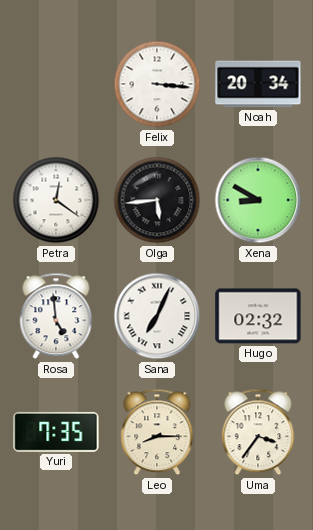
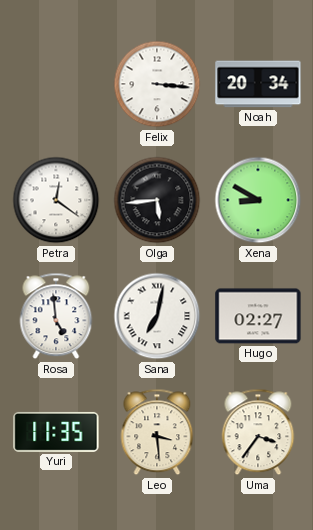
Sana: 7:04 -> 7:02
Hugo: 02:32 -> 02:27
Yuri: 7:35 -> 11:35
Leo: 8:15 -> 3:29
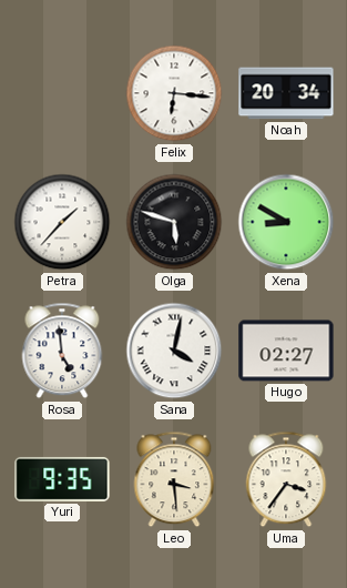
Felix: 3:16 -> 6:16
Petra: 12:21 -> 1:37
Olga: 5:44 -> 5:48
Sana: 7:02 -> 4:02
Yuri: 11:35 -> 9:35
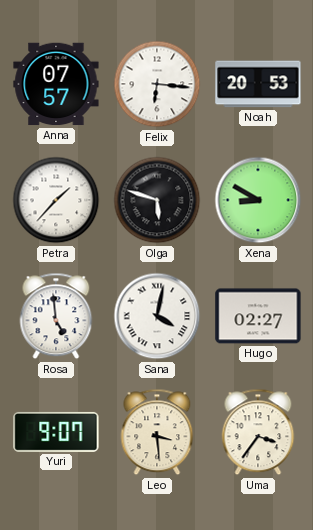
Anna: none -> 07:57
Noah: 20:34 -> 20:53
Yuri: 9:35 -> 9:07
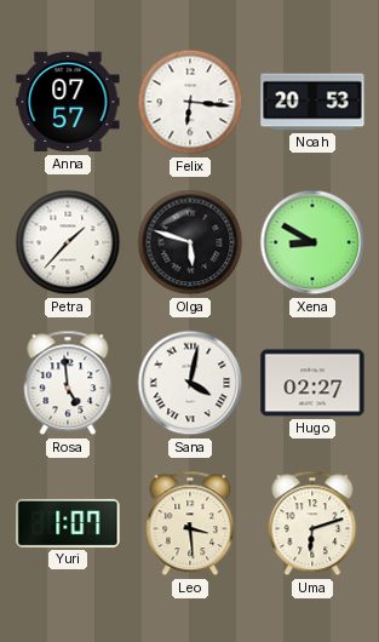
Yuri: 9:07 -> 1:07
Uma: 3:36 -> 6:12
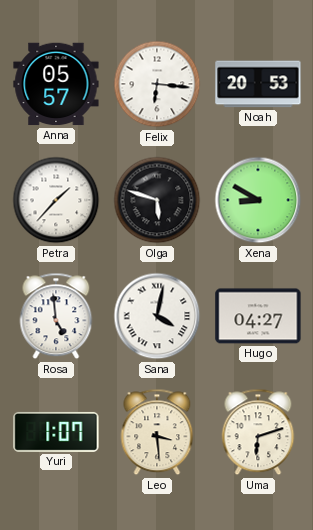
Anna: 07:57 -> 05:57
Hugo: 02:27 -> 04:27
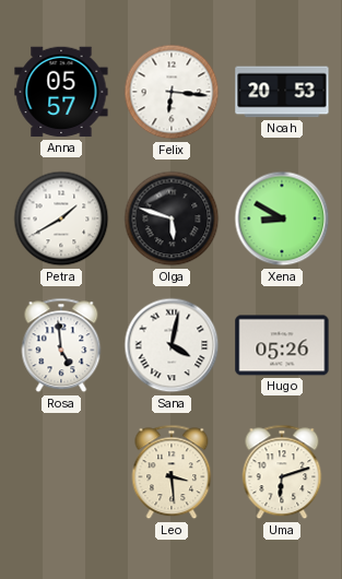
Petra: 1:37 -> 1:40
Hugo: 04:27 -> 05:26
Yuri: 1:07 -> none
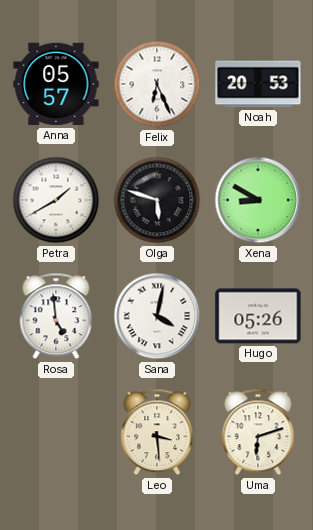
Felix: 6:16 -> 6:26
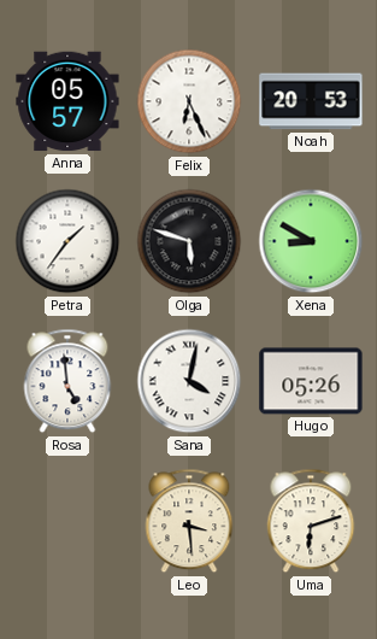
Petra: 1:40 -> 1:36
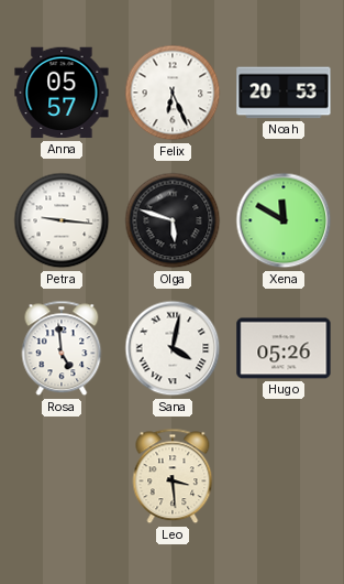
Petra: 1:36 -> 9:16
Xena: 8:50 -> 11:50
Uma: 6:12 -> none
